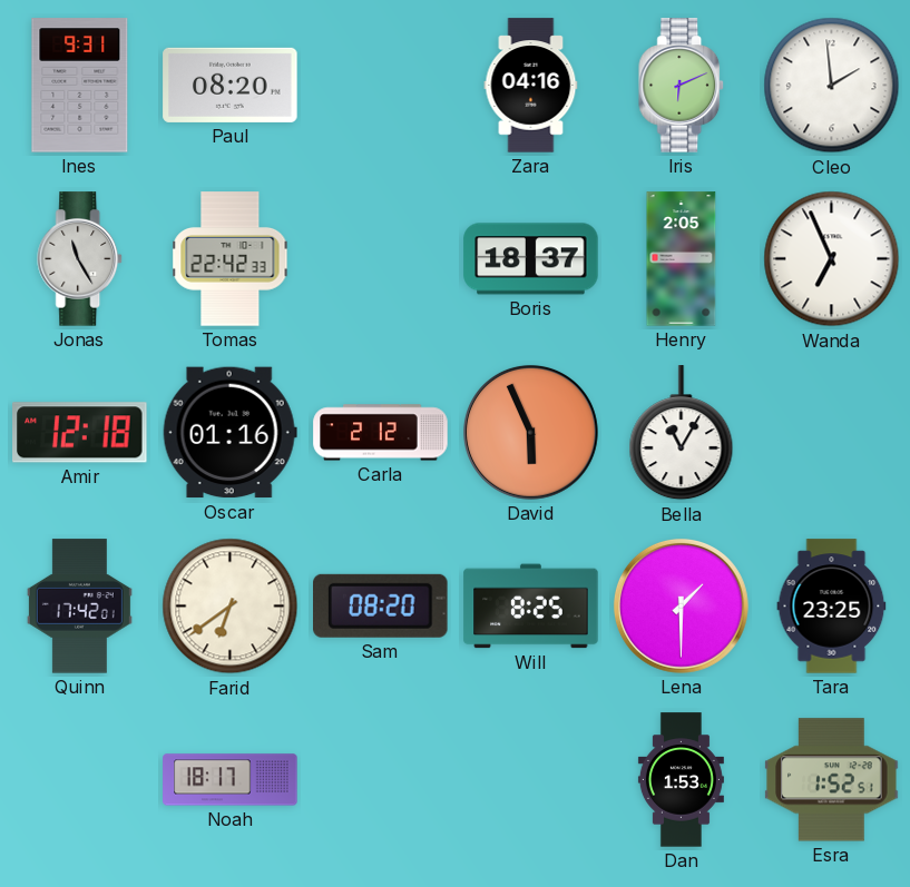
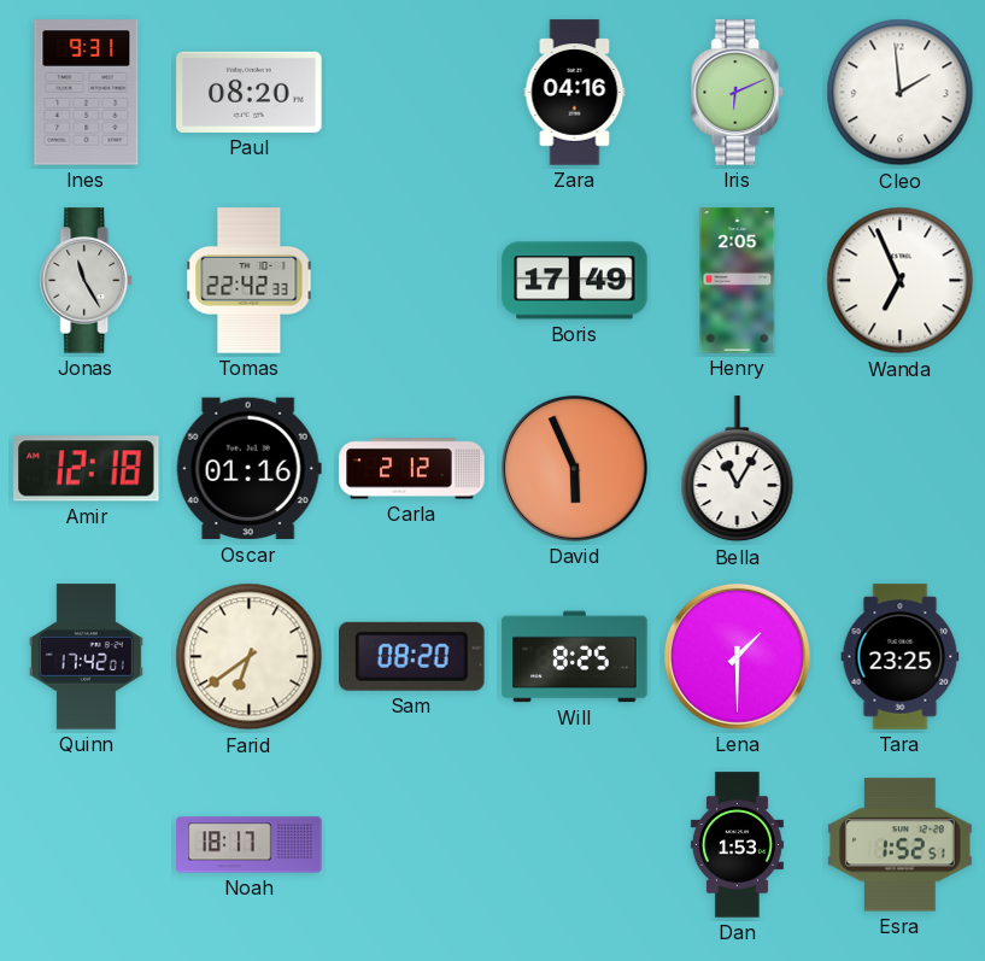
Boris: 18:37 -> 17:49
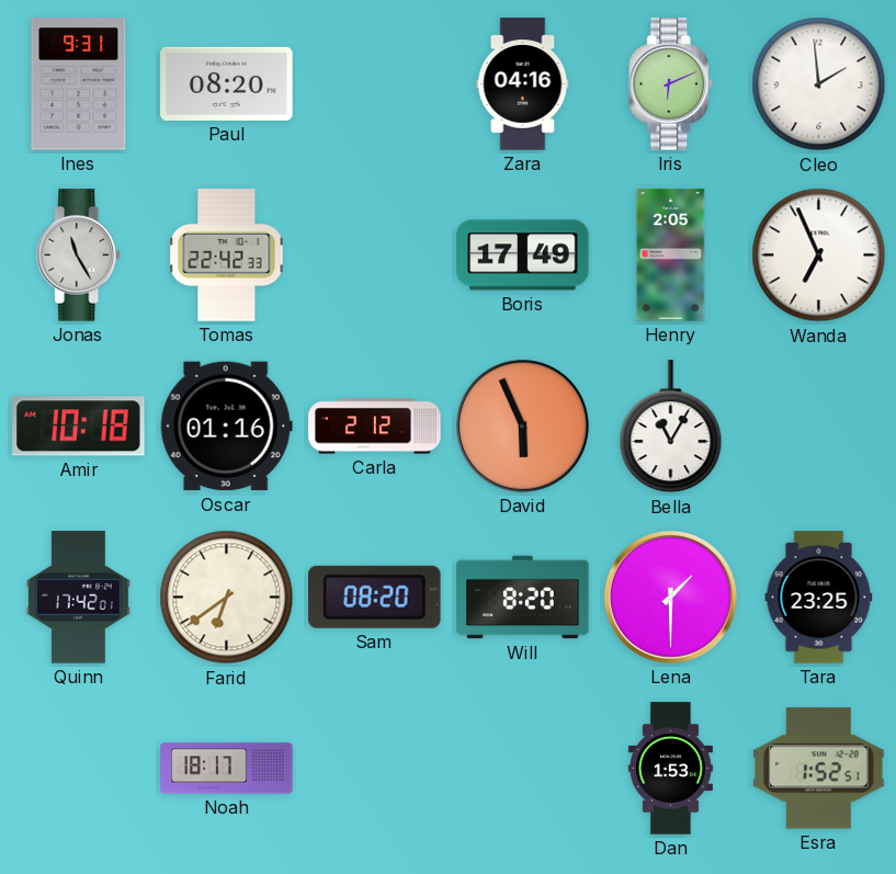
Amir: 12:18 -> 10:18
Will: 8:25 -> 8:20
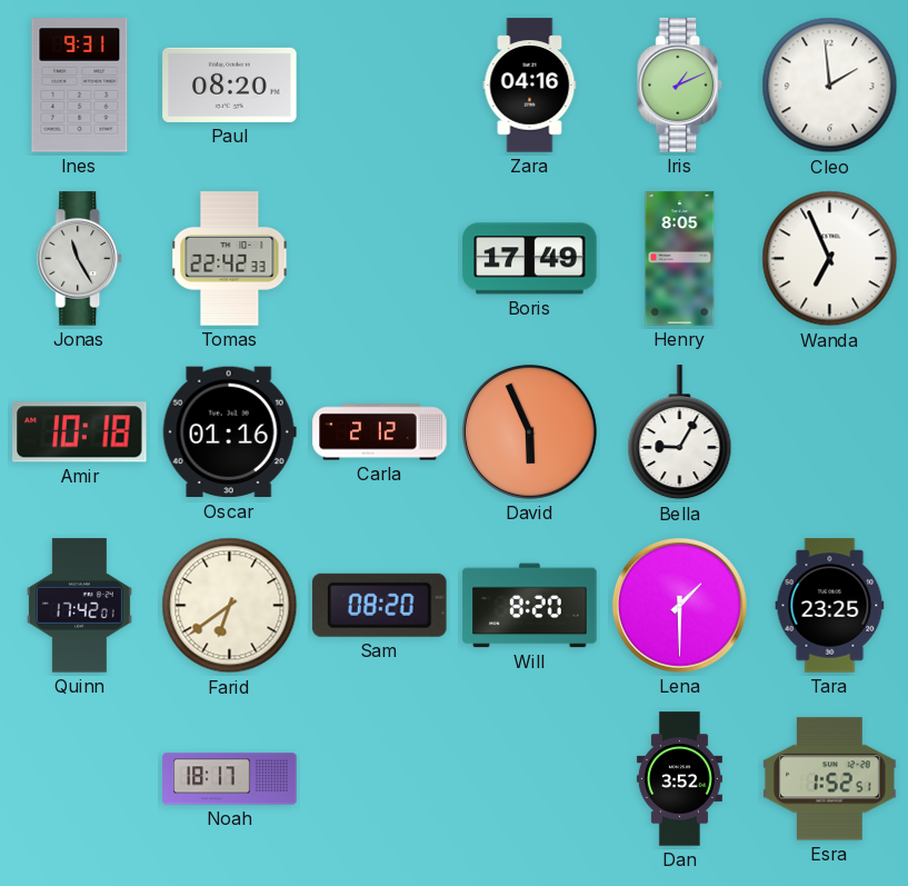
Iris: 6:11 -> 1:11
Henry: 2:05 -> 8:05
Bella: 11:05 -> 9:05
Dan: 1:53 -> 3:52
